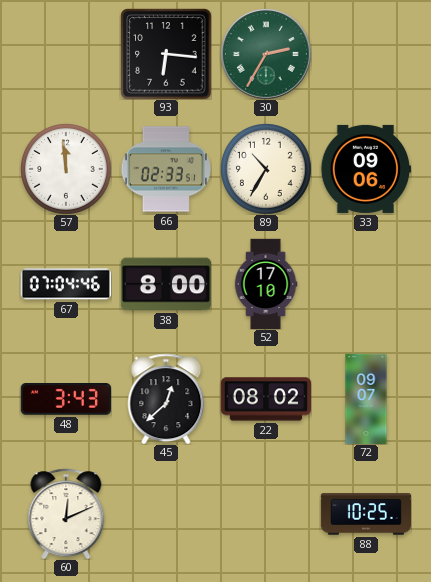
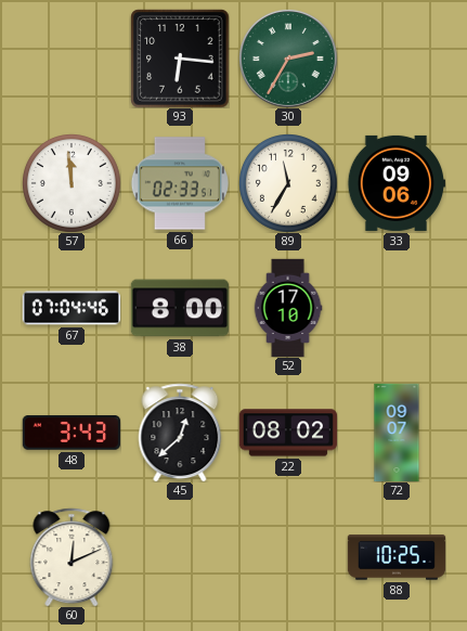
89: 10:35 -> 11:35
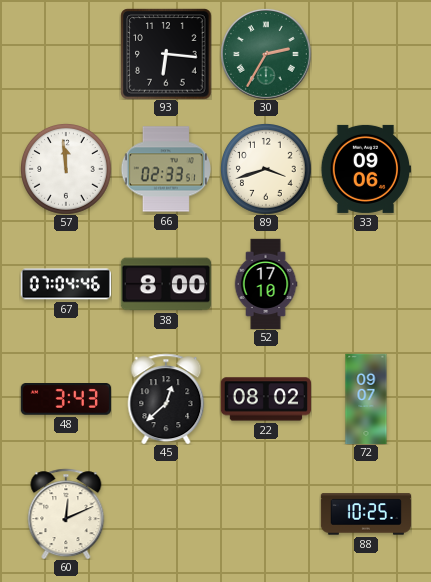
89: 11:35 -> 3:42
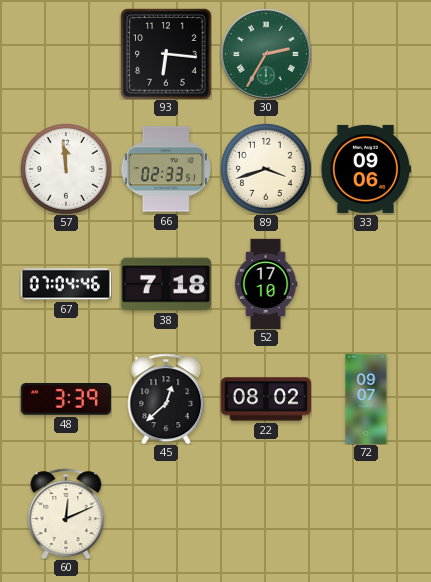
38: 8:00 -> 7:18
48: 3:43 -> 3:39
88: 10:25 -> none
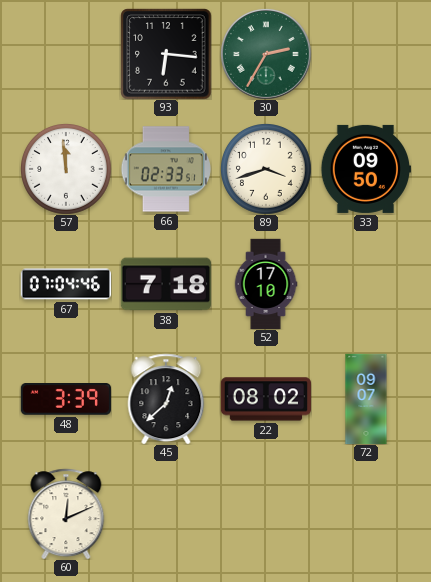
33: 09:06 -> 09:50
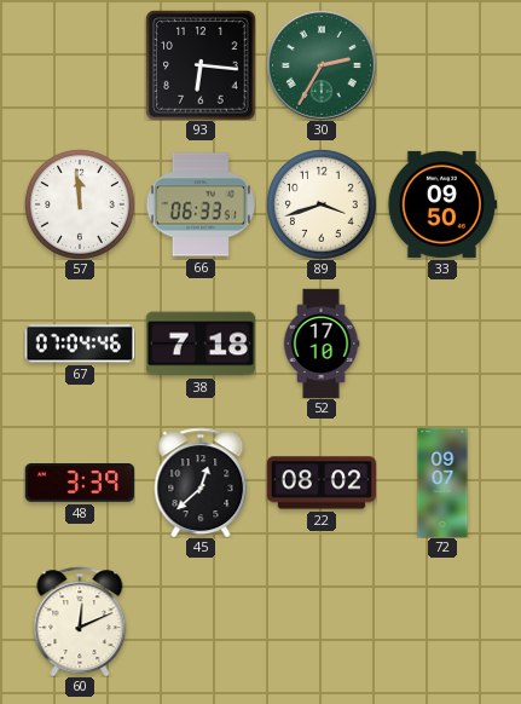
66: 02:33 -> 06:33
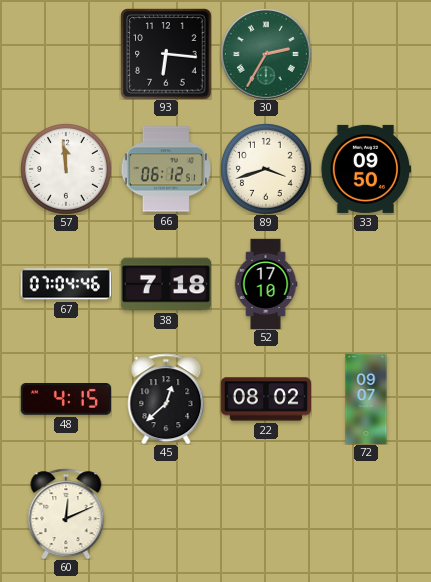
66: 06:33 -> 06:12
48: 3:39 -> 4:15
